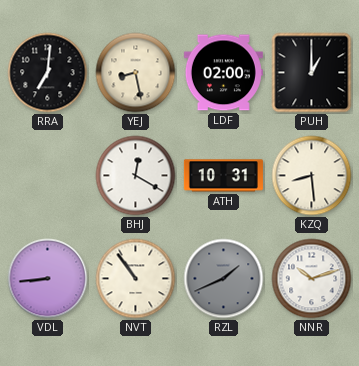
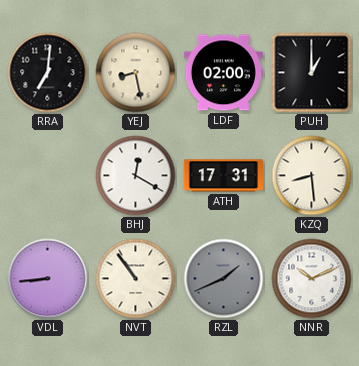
ATH: 10:31 -> 17:31
NNR: 10:12 -> 10:11
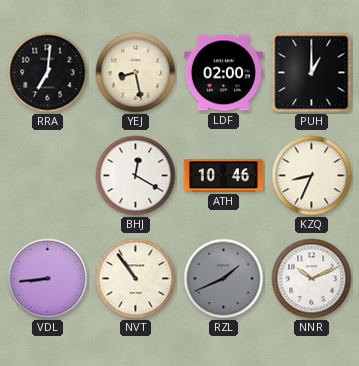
ATH: 17:31 -> 10:46
KZQ: 8:29 -> 8:34
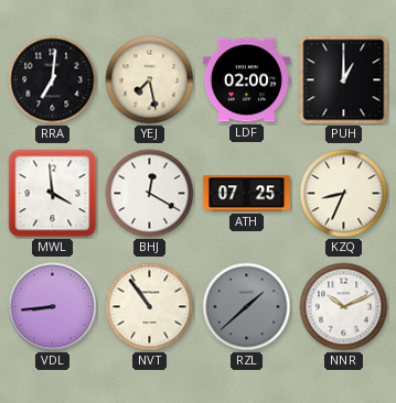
YEJ: 8:28 -> 7:28
MWL: none -> 3:59
ATH: 10:46 -> 07:25
RZL: 1:41 -> 1:38
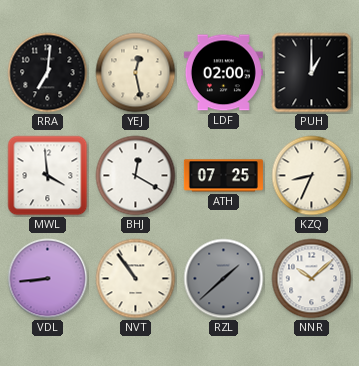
YEJ: 7:28 -> 12:28
NNR: 10:11 -> 10:08
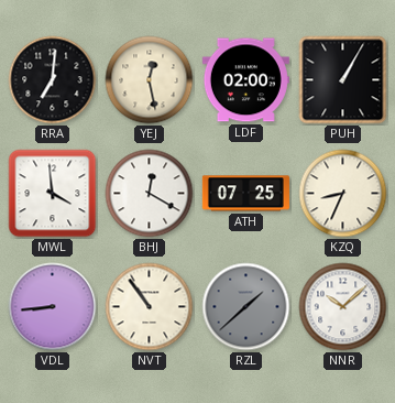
PUH: 1:00 -> 1:05
